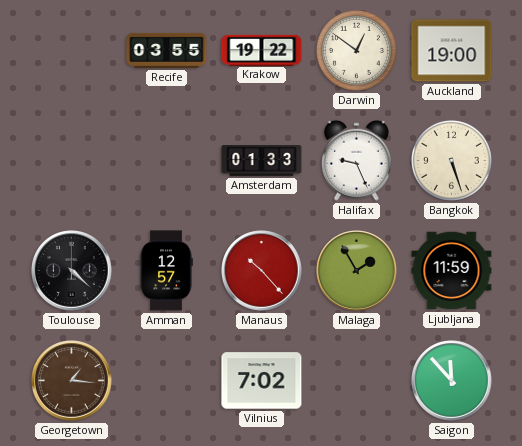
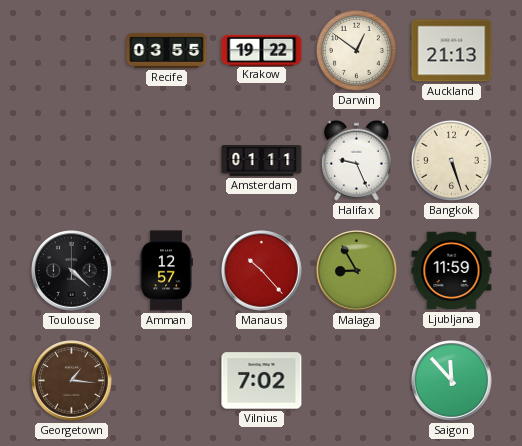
Auckland: 19:00 -> 21:13
Amsterdam: 01:33 -> 01:11
Malaga: 1:55 -> 8:55
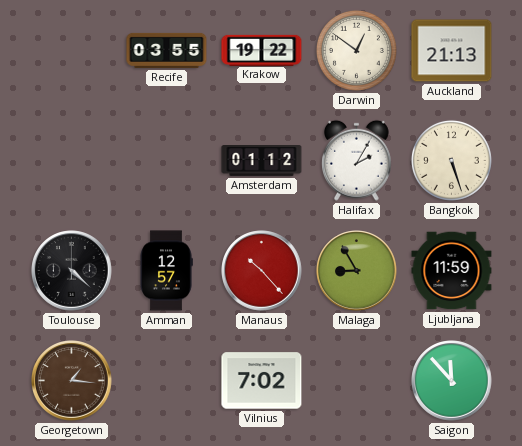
Amsterdam: 01:11 -> 01:12
Halifax: 9:26 -> 2:05
